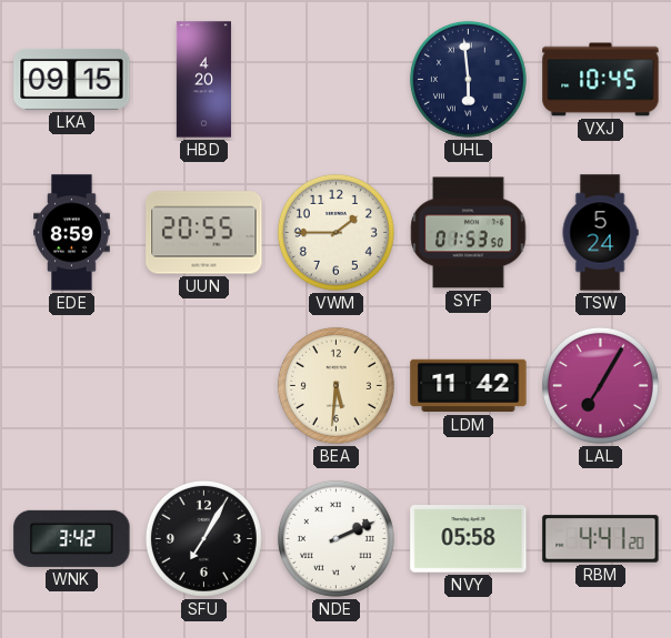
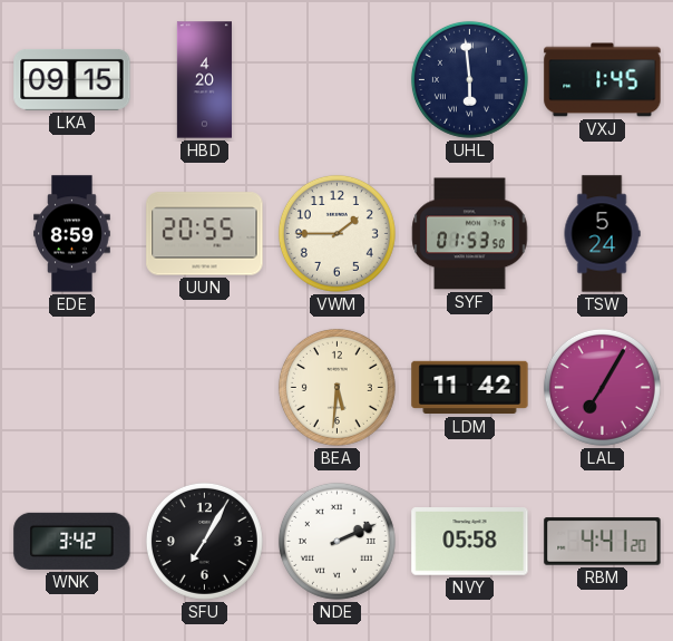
VXJ: 10:45 -> 1:45
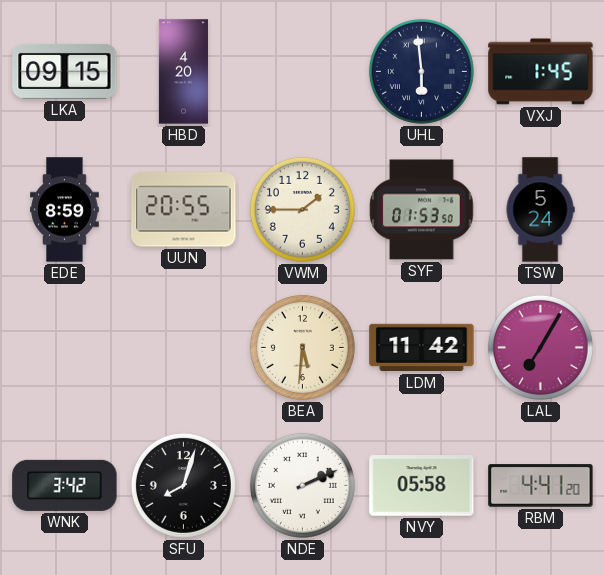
SFU: 7:05 -> 8:03
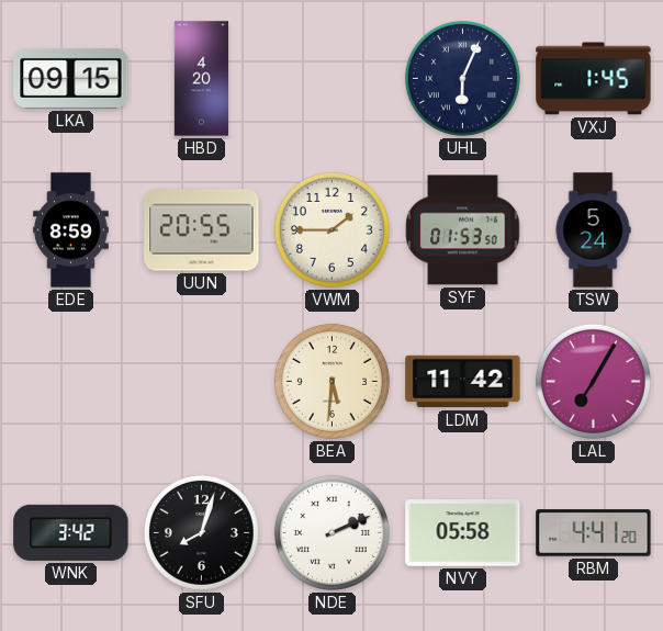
UHL: 5:59 -> 6:04
